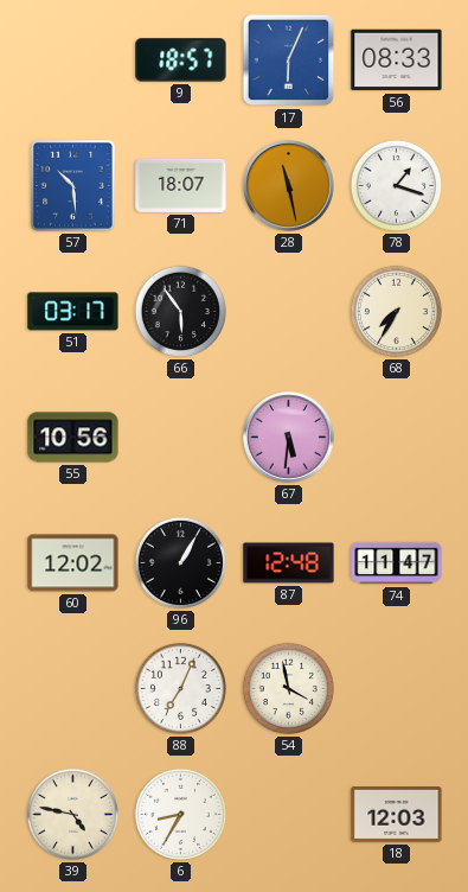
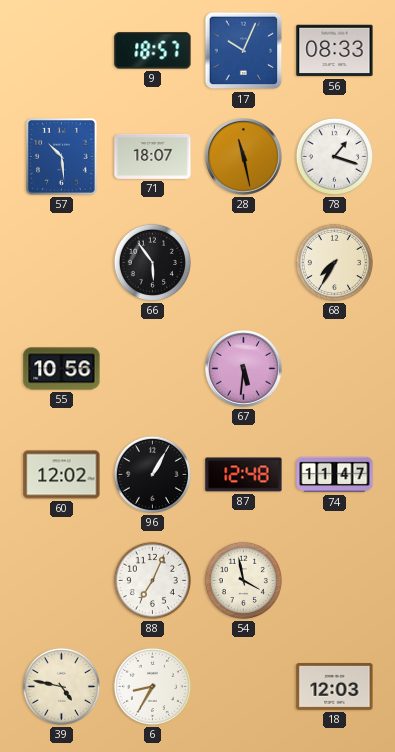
17: 6:04 -> 10:04
51: 03:17 -> none
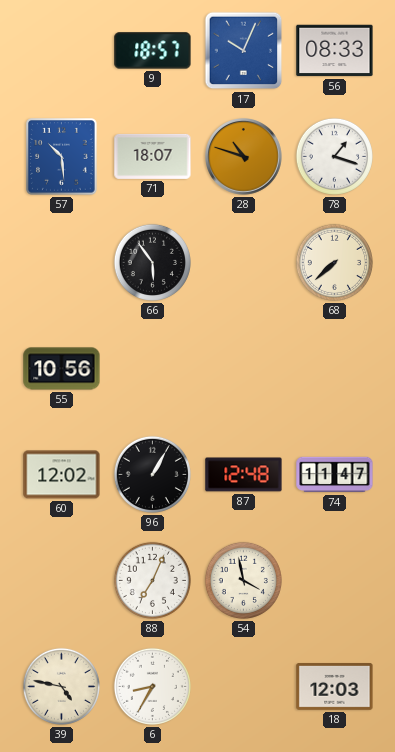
28: 11:28 -> 10:48
68: 7:35 -> 7:38
67: 5:31 -> none
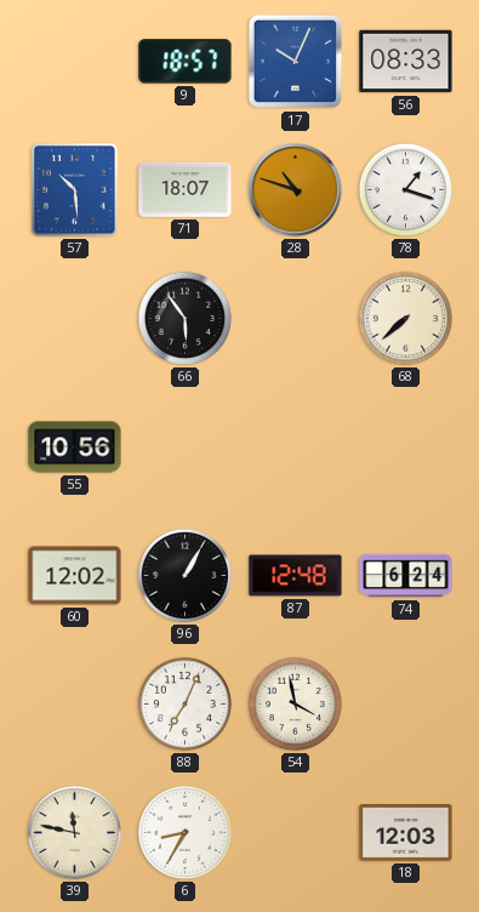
74: 11:47 -> 6:24
39: 4:47 -> 11:47
